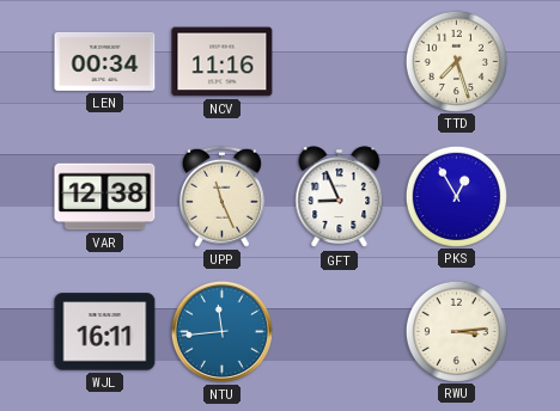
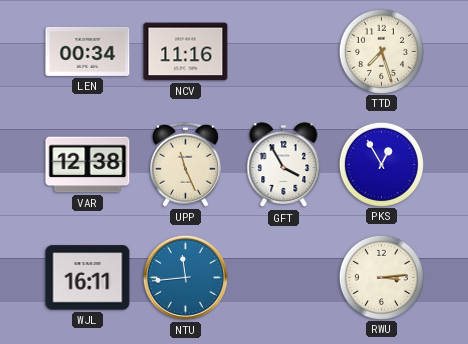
GFT: 8:56 -> 3:55
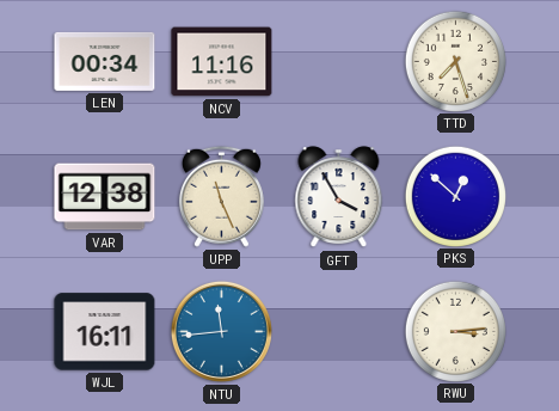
PKS: 12:55 -> 12:52
